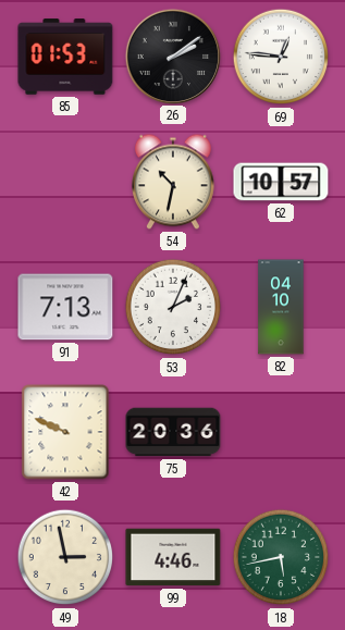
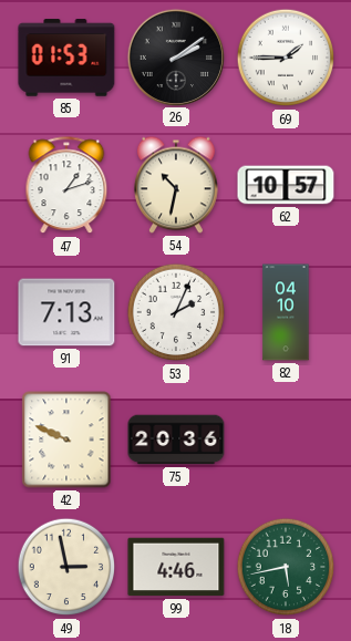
69: 12:46 -> 1:45
47: none -> 1:12
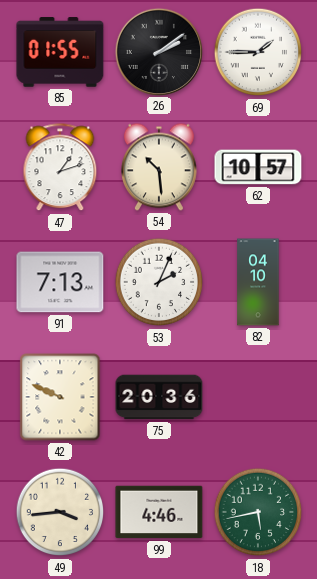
85: 01:53 -> 01:55
54: 10:32 -> 10:29
49: 2:58 -> 3:44
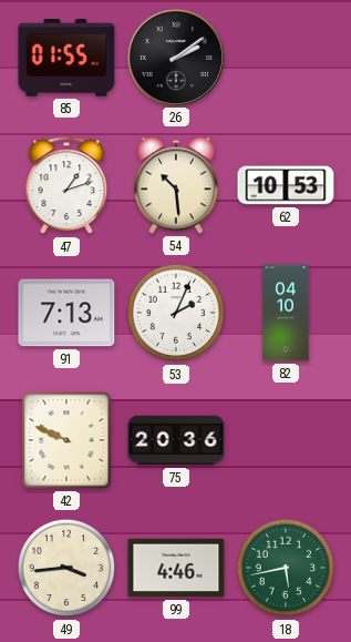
69: 1:45 -> none
62: 10:57 -> 10:53
